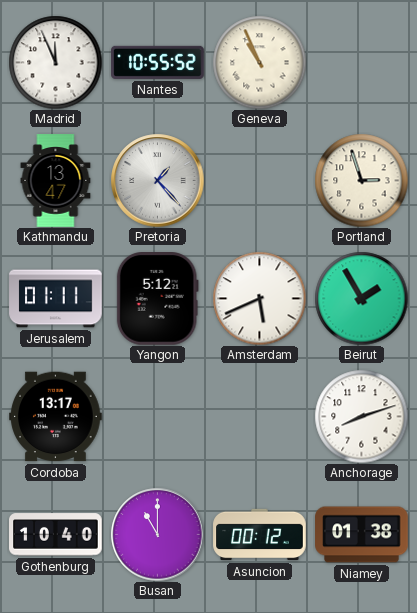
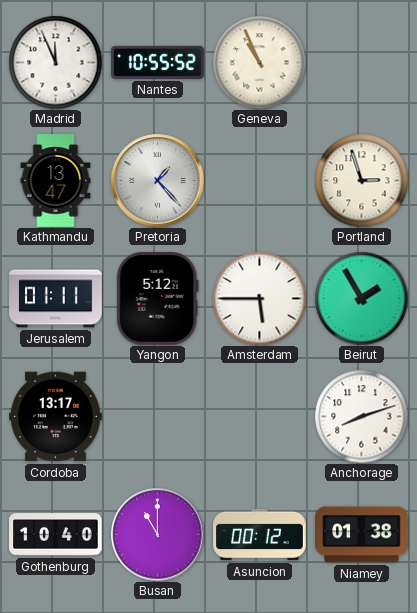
Amsterdam: 5:41 -> 5:45
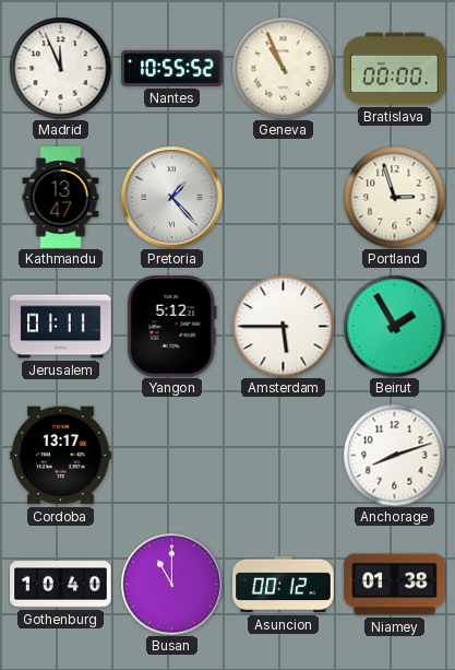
Bratislava: none -> 00:00
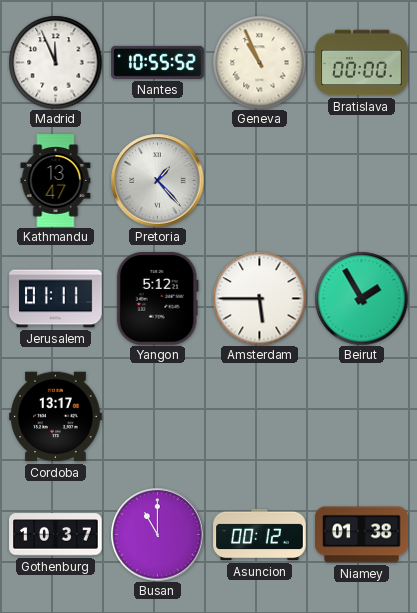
Portland: 2:57 -> none
Anchorage: 8:12 -> none
Gothenburg: 10:40 -> 10:37
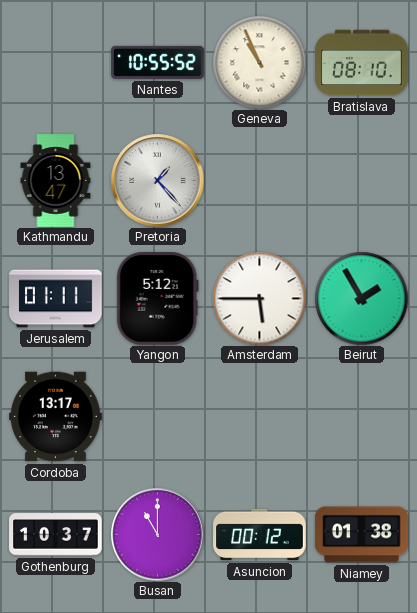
Madrid: 11:56 -> none
Bratislava: 00:00 -> 08:10
